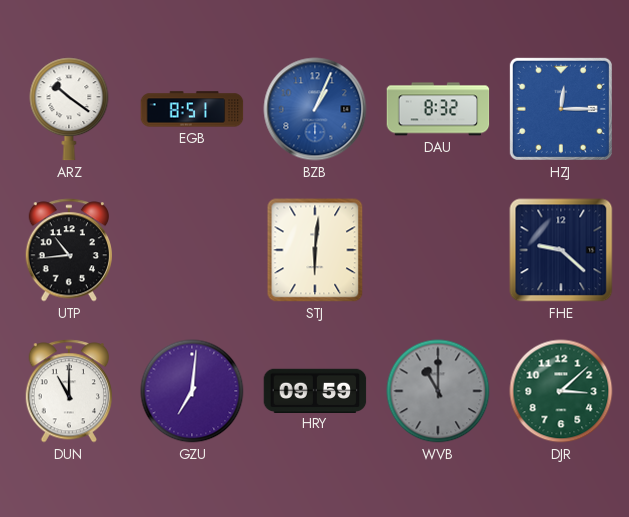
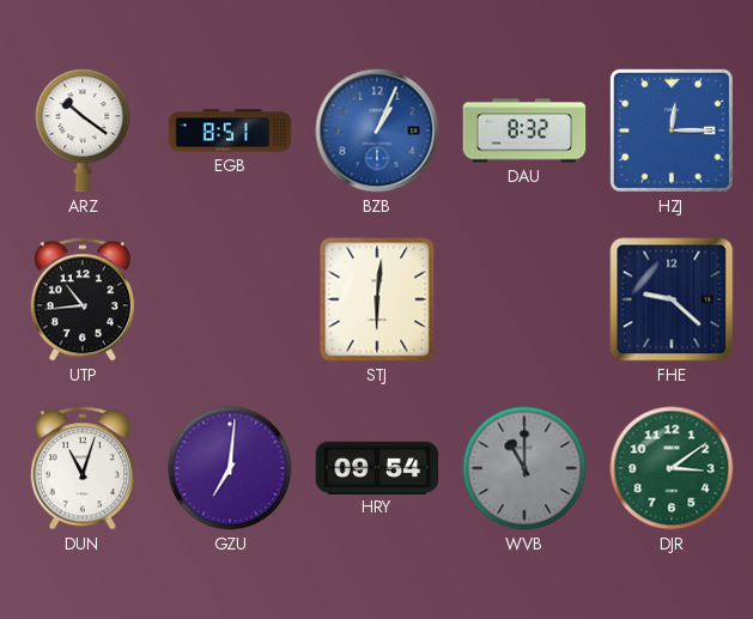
DUN: 11:00 -> 11:03
HRY: 09:59 -> 09:54
DJR: 3:08 -> 3:09
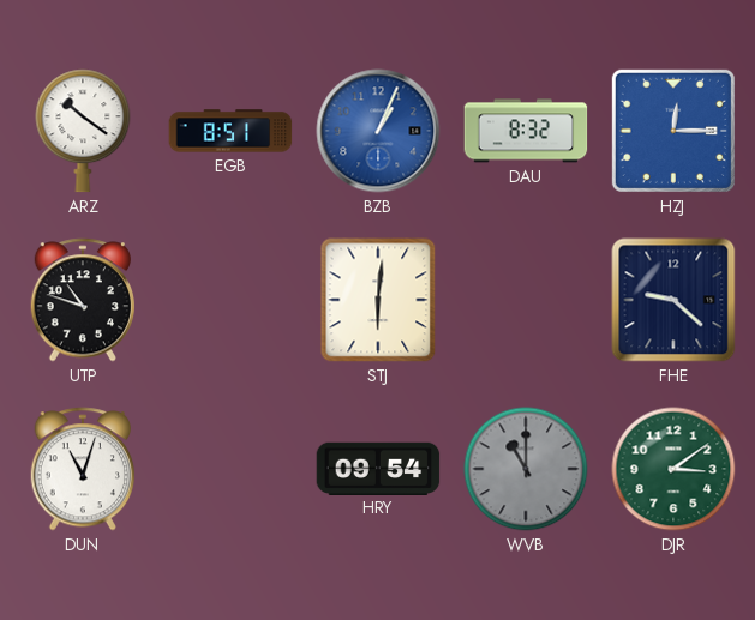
UTP: 10:44 -> 10:48
GZU: 7:01 -> none
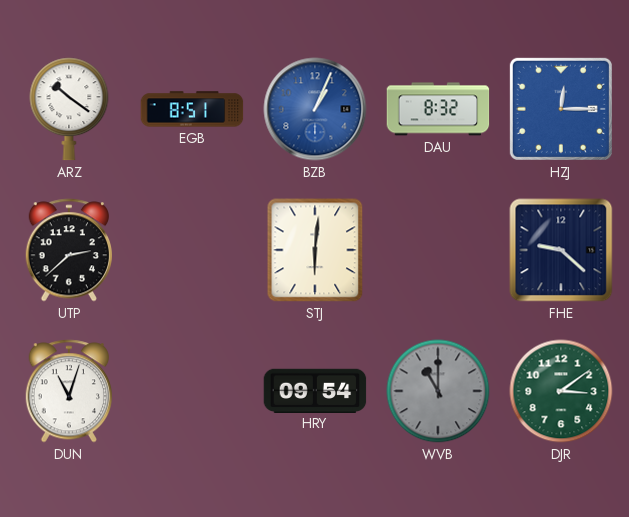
UTP: 10:48 -> 2:38
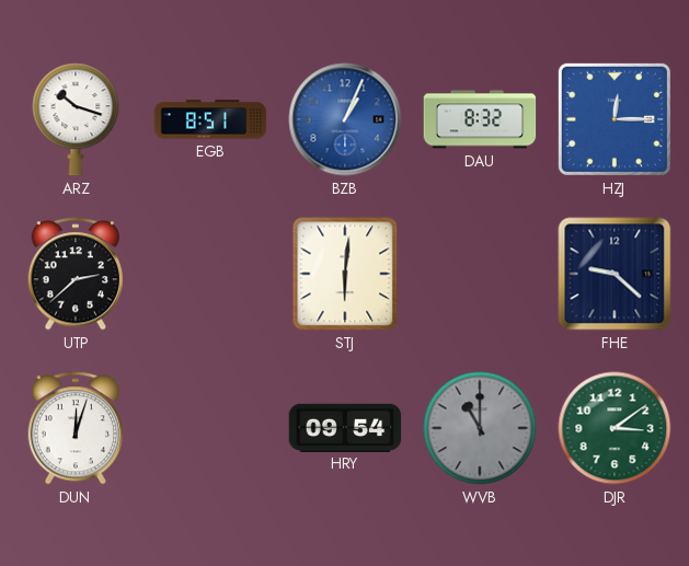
ARZ: 10:21 -> 10:18
DUN: 11:03 -> 12:03
